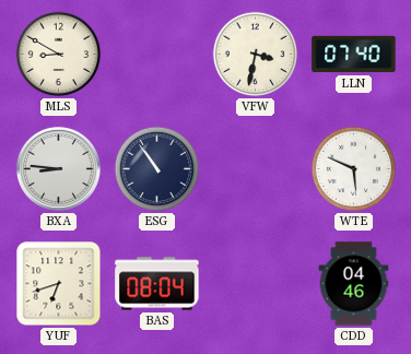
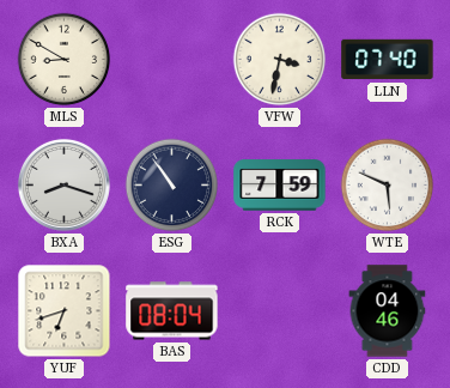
BXA: 8:46 -> 8:18
RCK: none -> 7:59
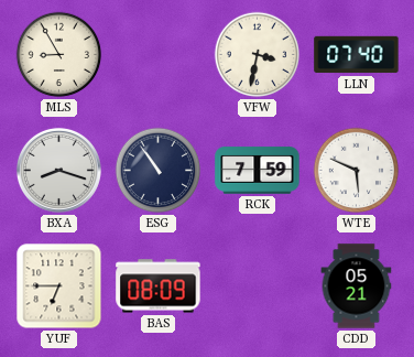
MLS: 8:50 -> 8:55
YUF: 6:42 -> 6:45
BAS: 08:04 -> 08:09
CDD: 04:46 -> 05:21
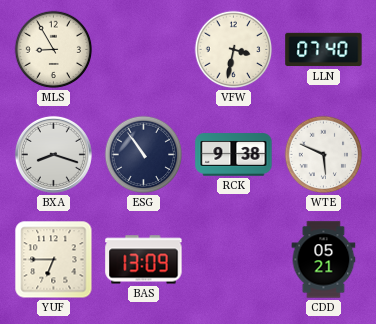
RCK: 7:59 -> 9:38
BAS: 08:09 -> 13:09
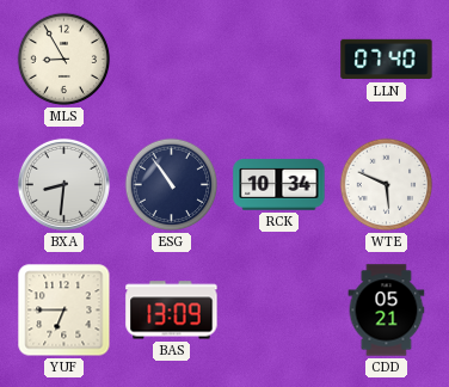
VFW: 3:32 -> none
BXA: 8:18 -> 8:31
RCK: 9:38 -> 10:34
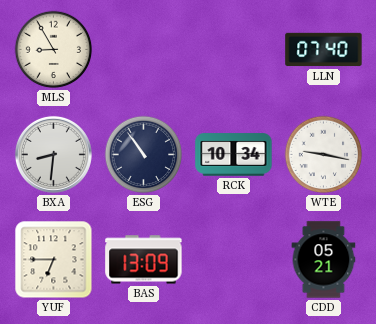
WTE: 5:49 -> 9:17
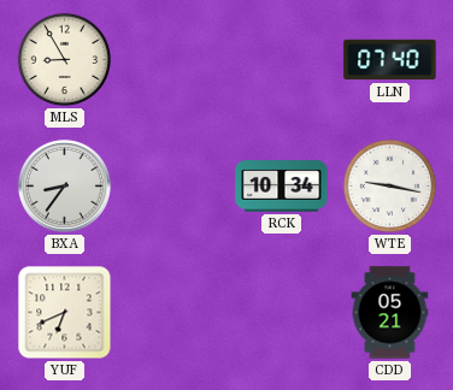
BXA: 8:31 -> 8:36
ESG: 10:54 -> none
YUF: 6:45 -> 6:41
BAS: 13:09 -> none
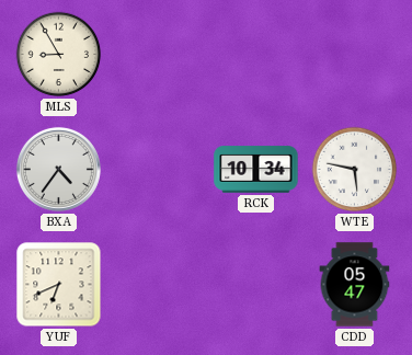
LLN: 07:40 -> none
BXA: 8:36 -> 4:36
WTE: 9:17 -> 5:47
CDD: 05:21 -> 05:47
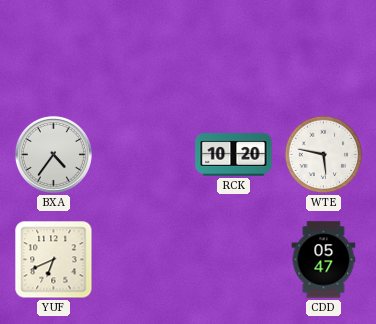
MLS: 8:55 -> none
RCK: 10:34 -> 10:20
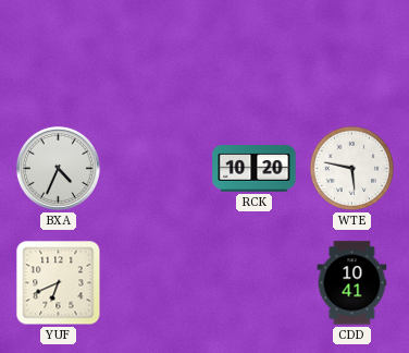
BXA: 4:36 -> 4:34
CDD: 05:47 -> 10:41
